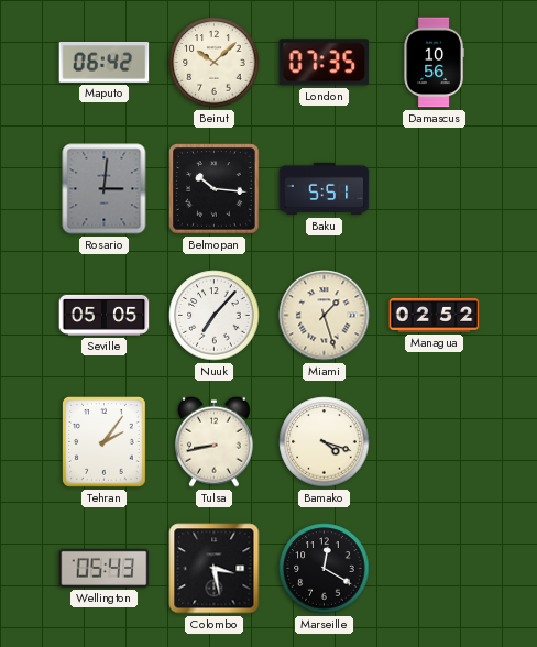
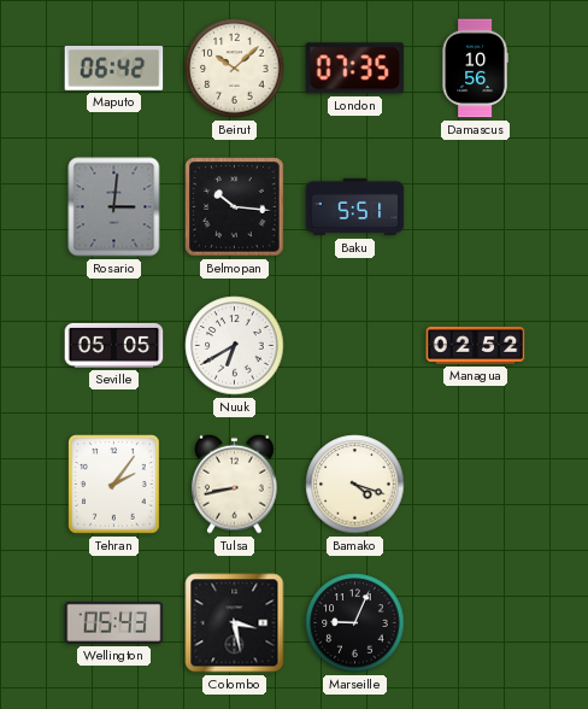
Nuuk: 7:07 -> 6:40
Miami: 1:27 -> none
Marseille: 12:20 -> 9:04
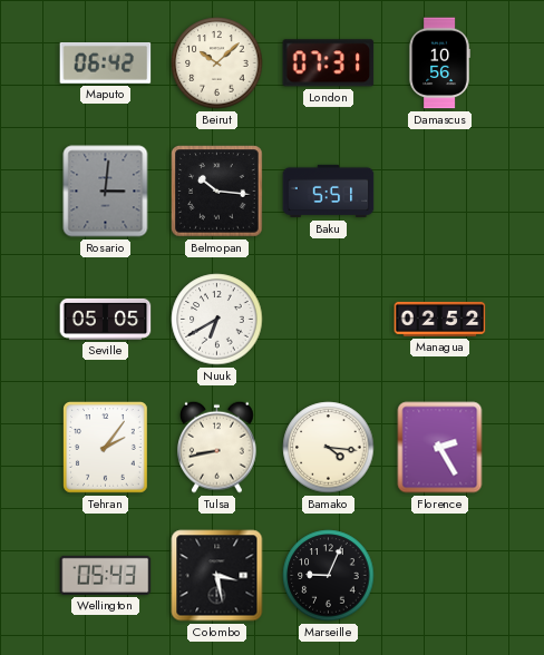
London: 07:35 -> 07:31
Bamako: 4:18 -> 4:16
Florence: none -> 2:25
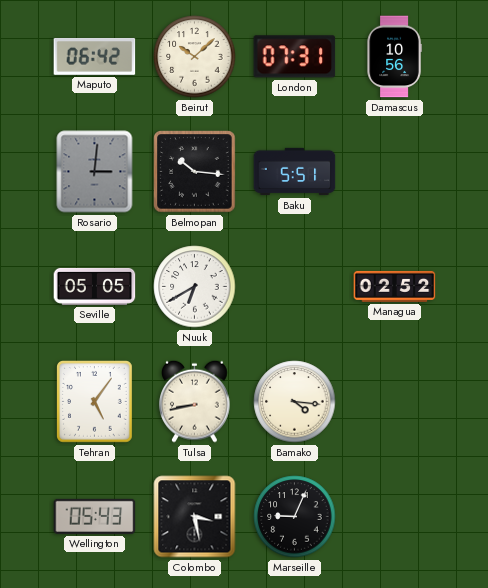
Tehran: 2:06 -> 5:06
Florence: 2:25 -> none
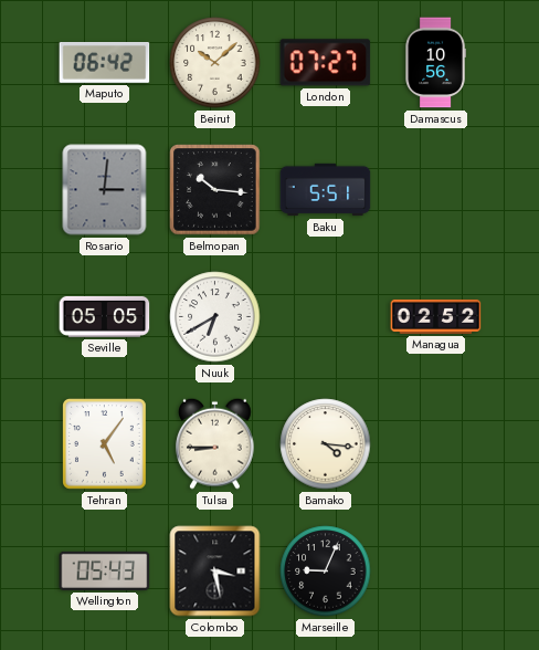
London: 07:31 -> 07:27
Tulsa: 8:43 -> 8:45
